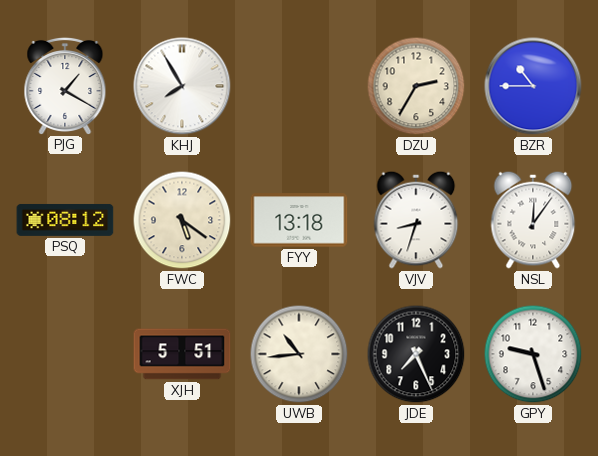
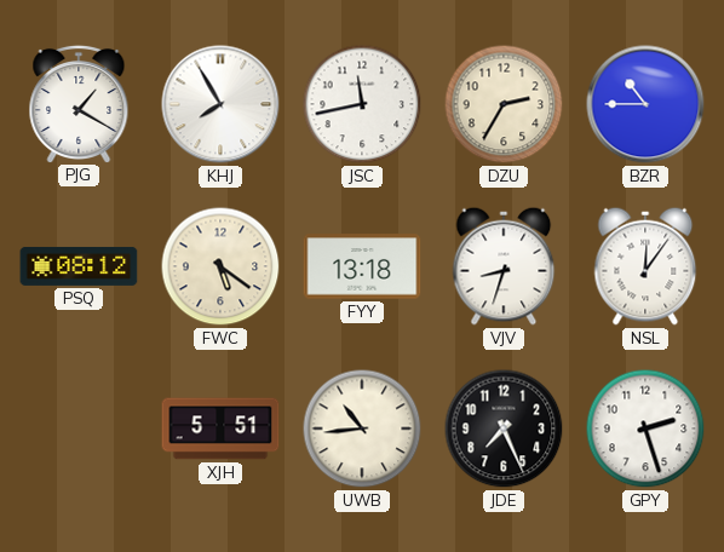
JSC: none -> 11:43
GPY: 9:27 -> 2:27
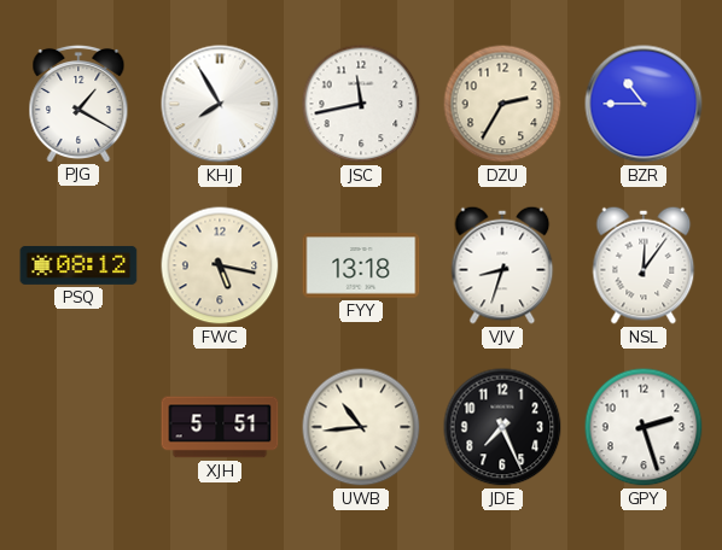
FWC: 5:21 -> 5:17
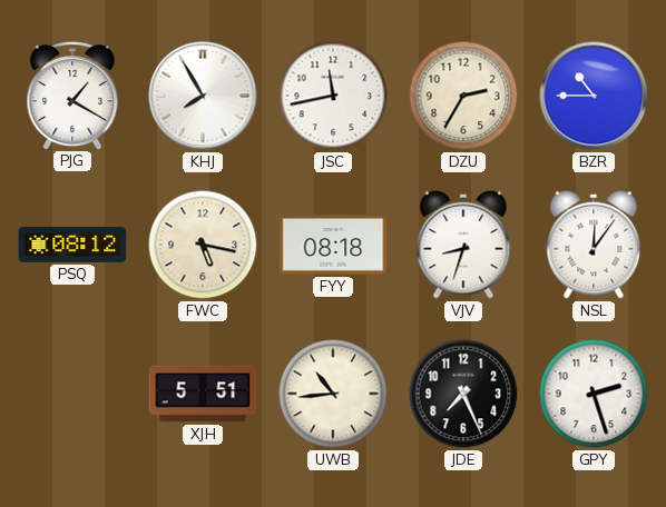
FYY: 13:18 -> 08:18
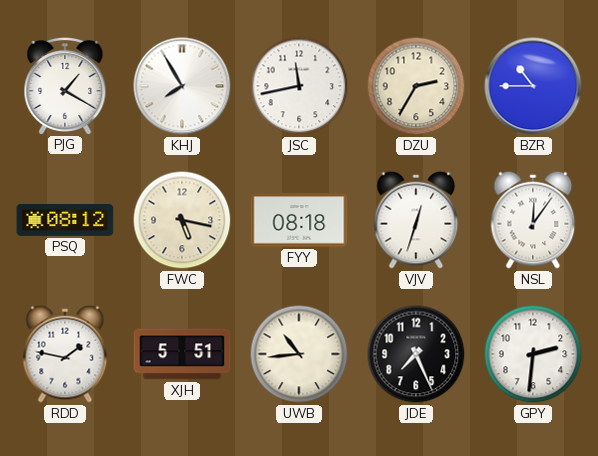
VJV: 8:33 -> 12:33
RDD: none -> 1:47
GPY: 2:27 -> 2:31
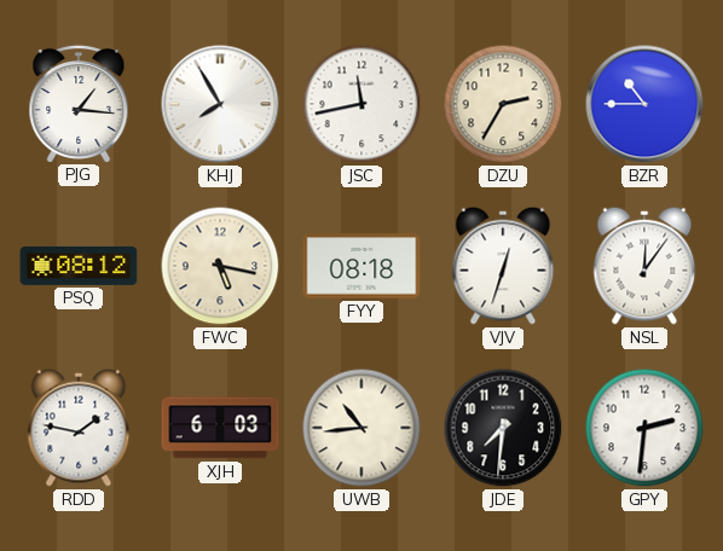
PJG: 1:20 -> 1:16
XJH: 5:51 -> 6:03
JDE: 7:26 -> 7:31
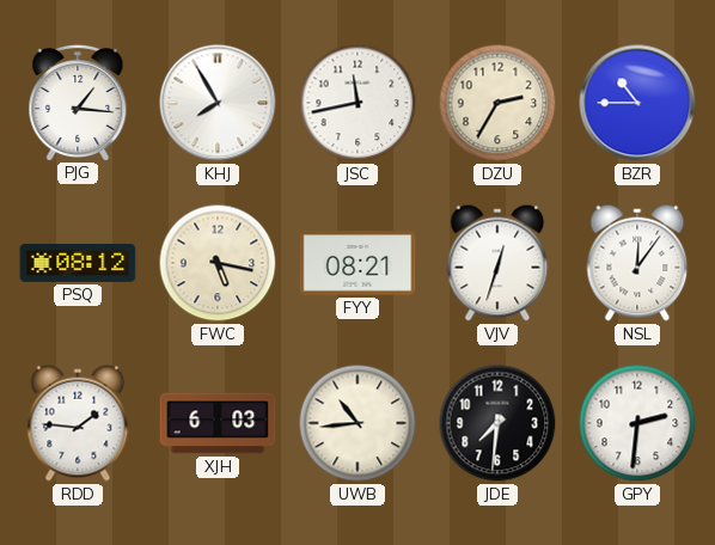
FYY: 08:18 -> 08:21
RDD: 1:47 -> 1:46
